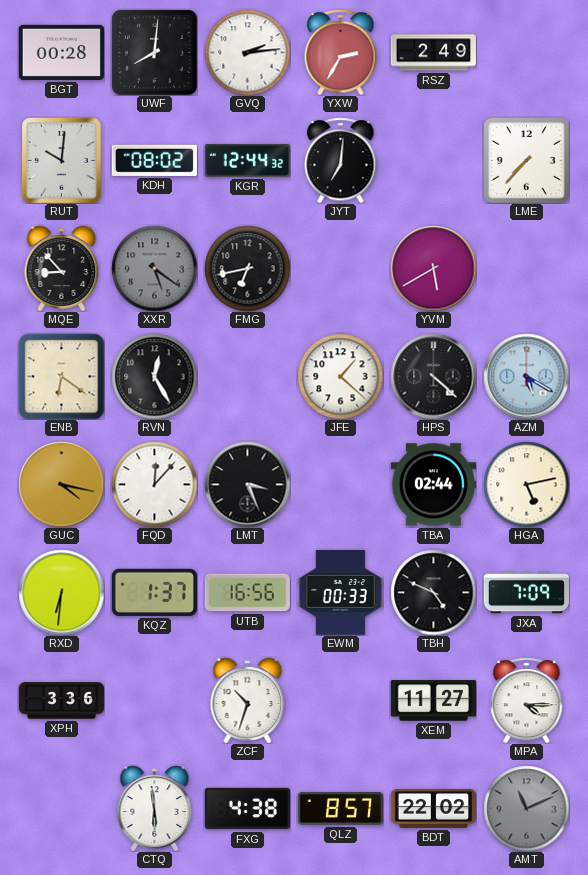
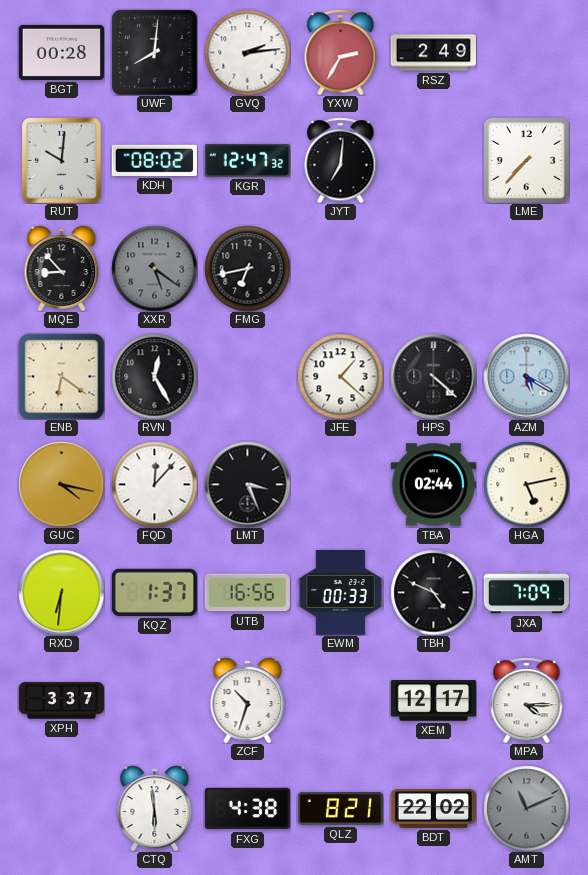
KGR: 12:44 -> 12:47
YVM: 5:40 -> none
XPH: 3:36 -> 3:37
XEM: 11:27 -> 12:17
QLZ: 8:57 -> 8:21
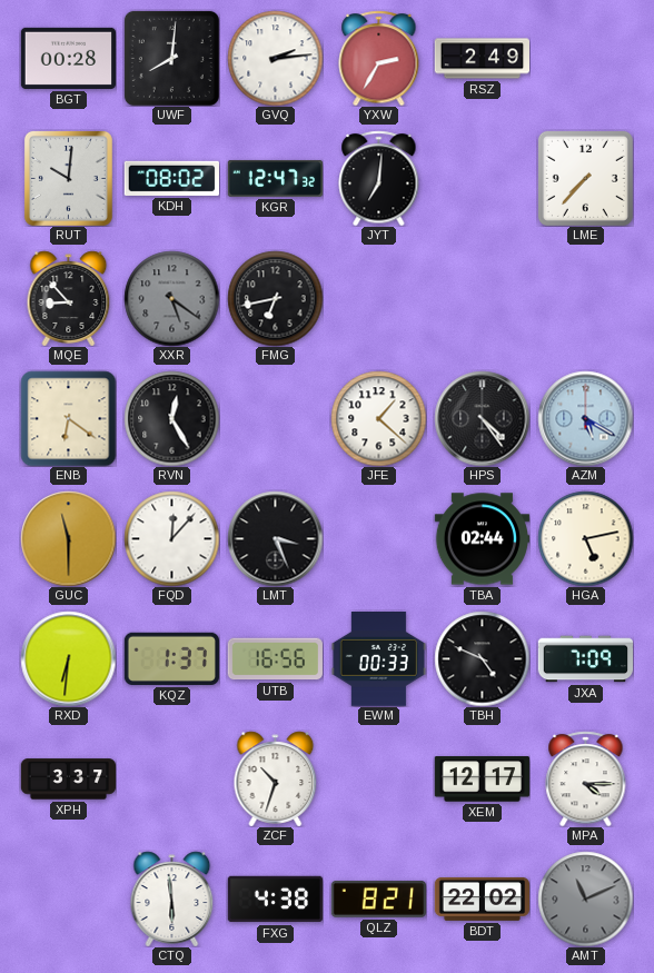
HPS: 4:22 -> 4:24
GUC: 4:17 -> 11:30
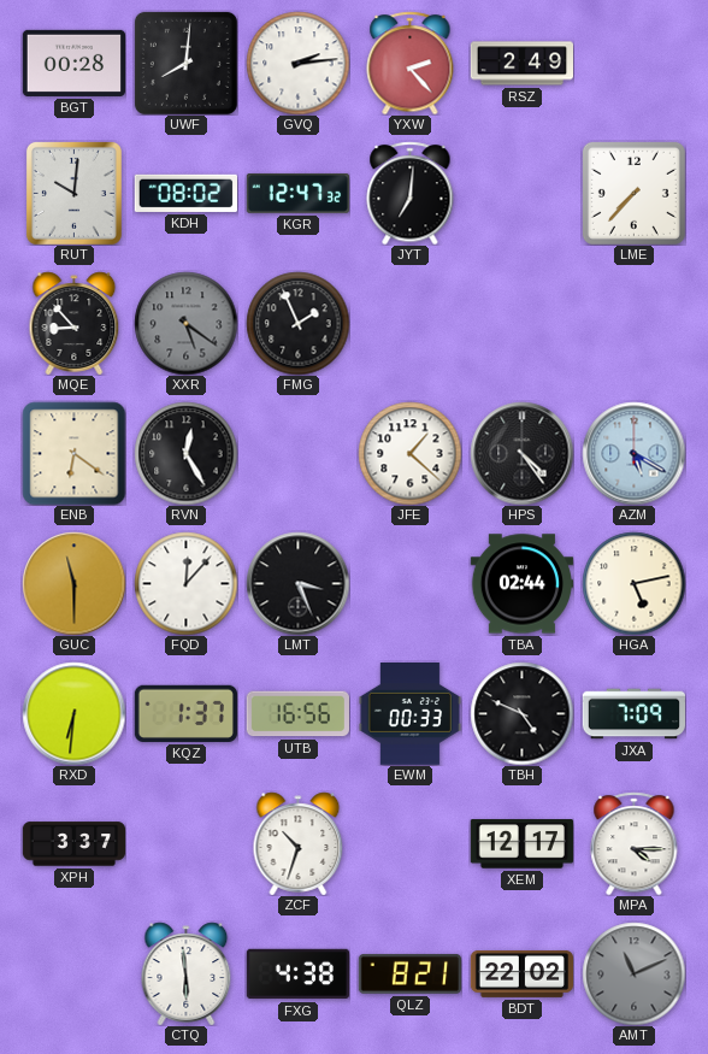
YXW: 2:35 -> 2:23
FMG: 6:43 -> 1:56
